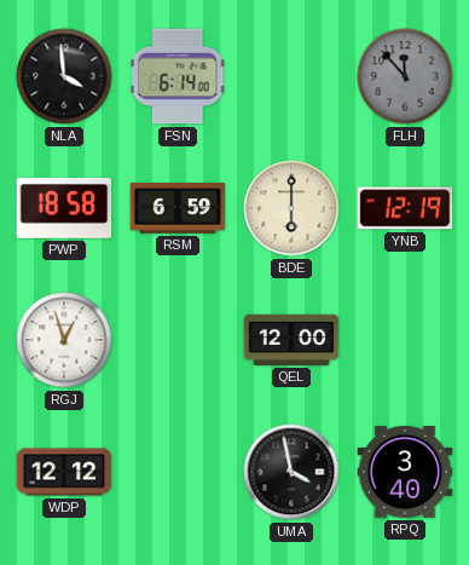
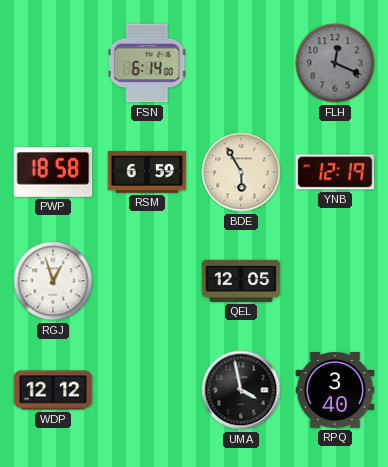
NLA: 3:59 -> none
FLH: 11:53 -> 12:19
BDE: 6:00 -> 5:55
QEL: 12:00 -> 12:05
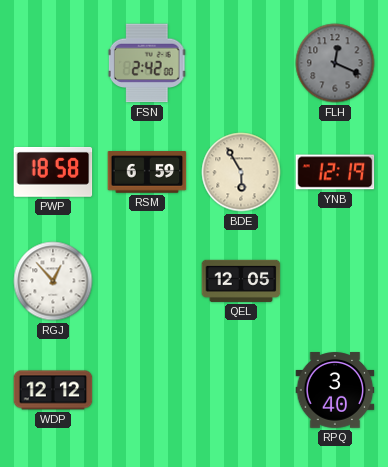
FSN: 6:14 -> 2:42
RGJ: 12:57 -> 12:53
UMA: 3:58 -> none
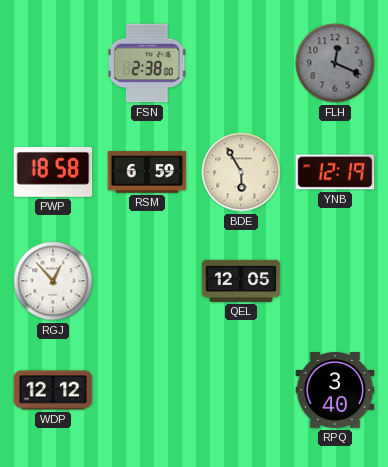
FSN: 2:42 -> 2:38
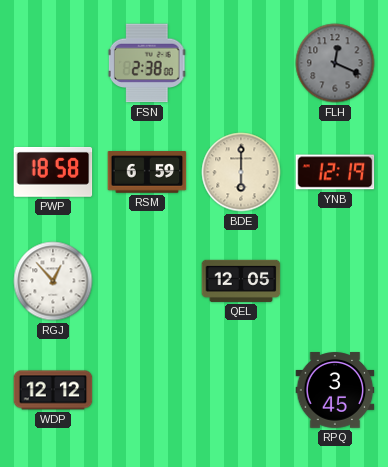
BDE: 5:55 -> 6:00
RPQ: 3:40 -> 3:45
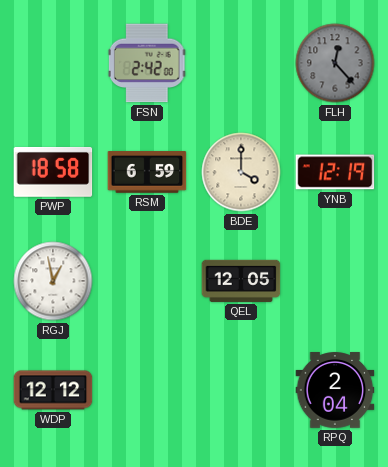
FSN: 2:38 -> 2:42
FLH: 12:19 -> 12:23
BDE: 6:00 -> 4:00
RGJ: 12:53 -> 12:58
RPQ: 3:45 -> 2:04
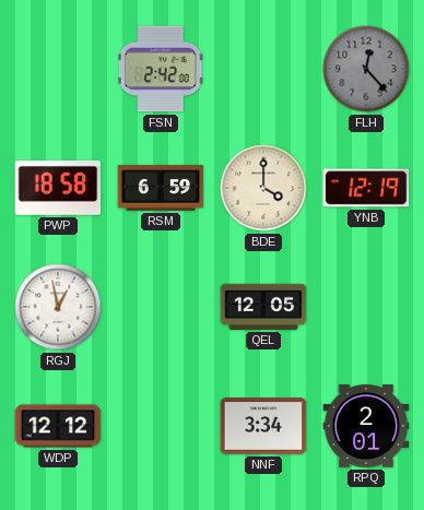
NNF: none -> 3:34
RPQ: 2:04 -> 2:01
